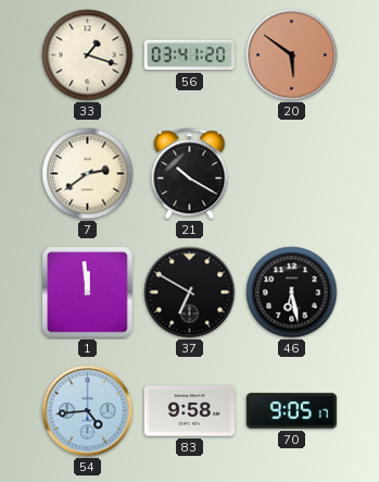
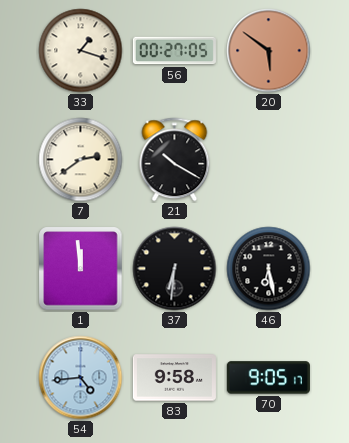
56: 03:41 -> 00:27
37: 6:50 -> 6:31
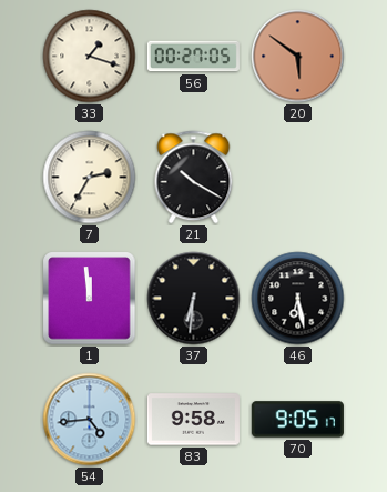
7: 2:39 -> 2:35
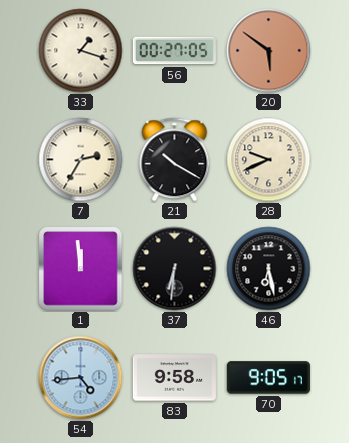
28: none -> 9:41
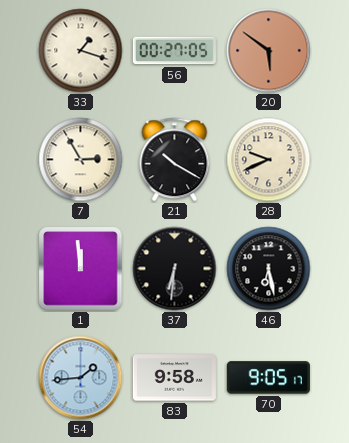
7: 2:35 -> 2:55
54: 4:44 -> 1:44
